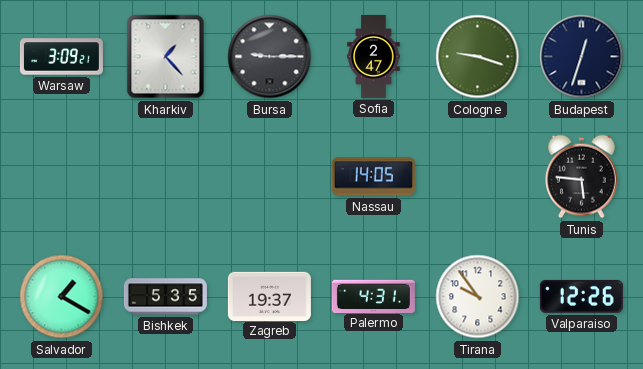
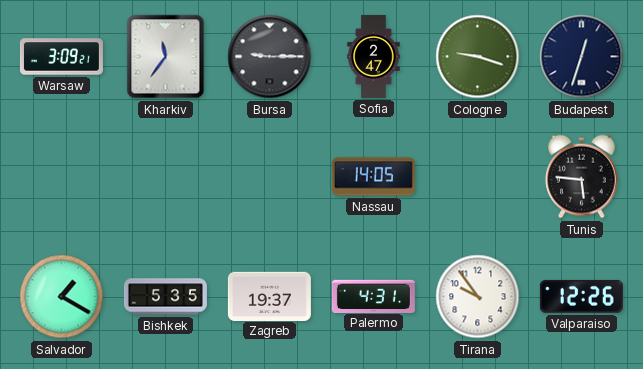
Kharkiv: 1:23 -> 11:36
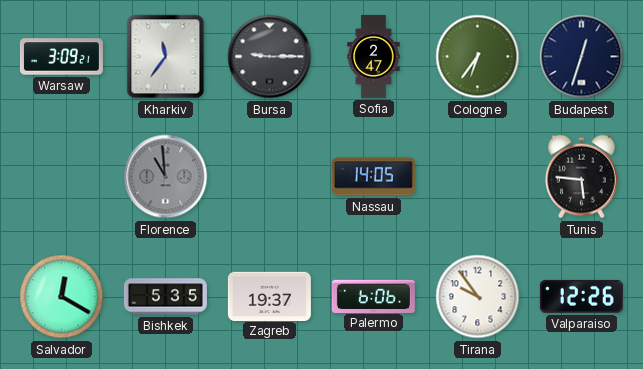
Cologne: 9:18 -> 6:36
Florence: none -> 10:59
Salvador: 1:20 -> 12:20
Palermo: 4:31 -> 6:06
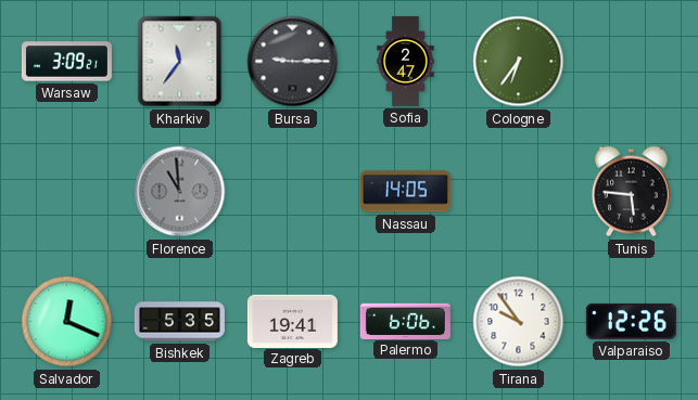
Budapest: 12:33 -> none
Salvador: 12:20 -> 12:19
Zagreb: 19:37 -> 19:41
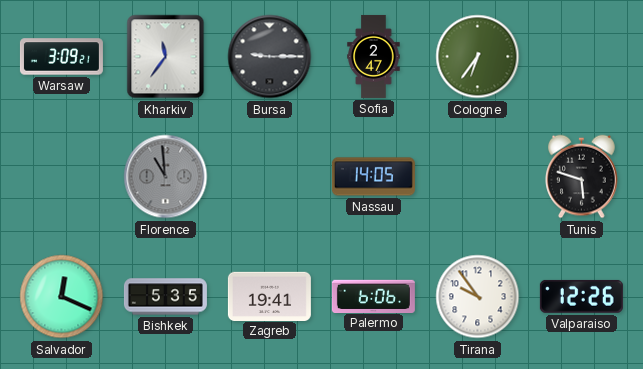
Tunis: 5:46 -> 5:48
